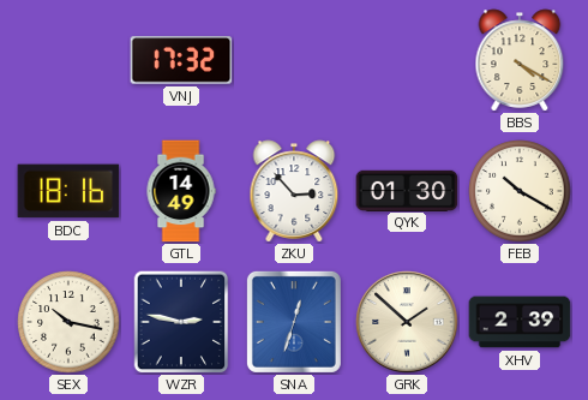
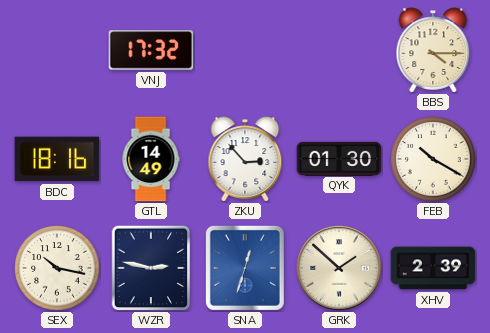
BBS: 4:20 -> 4:15
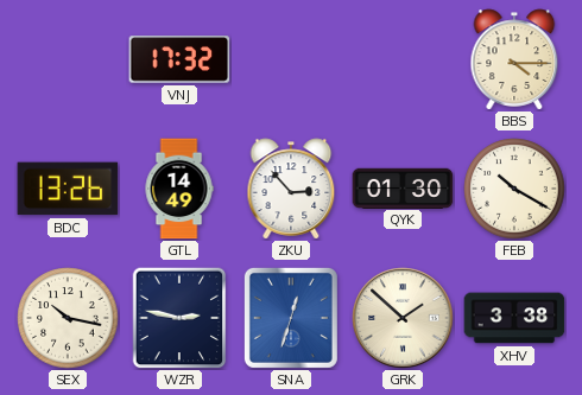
BDC: 18:16 -> 13:26
XHV: 2:39 -> 3:38
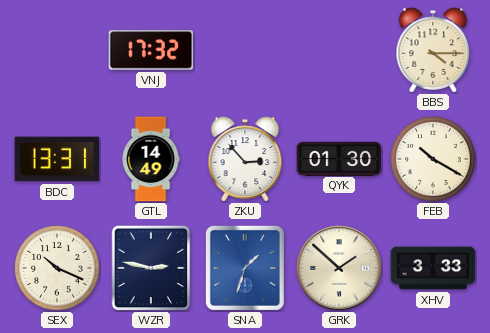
BDC: 13:26 -> 13:31
SEX: 10:17 -> 10:19
SNA: 12:33 -> 1:33
XHV: 3:38 -> 3:33
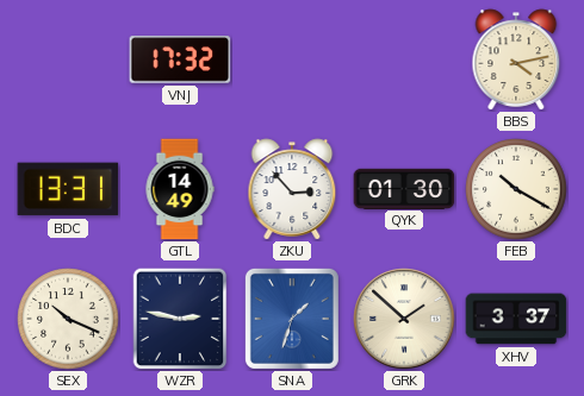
BBS: 4:15 -> 4:13
XHV: 3:33 -> 3:37
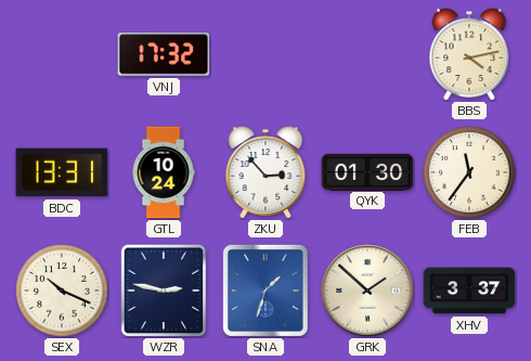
GTL: 14:49 -> 10:24
FEB: 10:20 -> 11:36
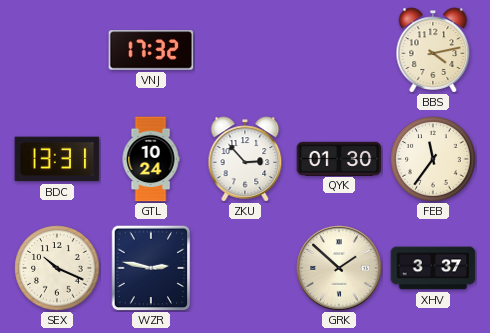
SNA: 1:33 -> none
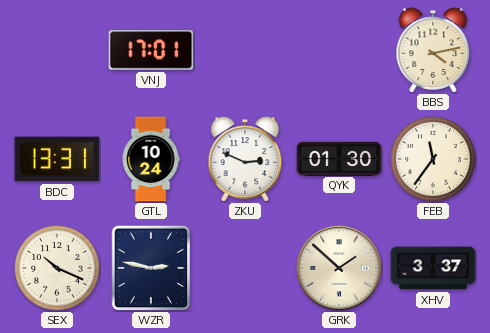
VNJ: 17:32 -> 17:01
ZKU: 2:53 -> 2:49
